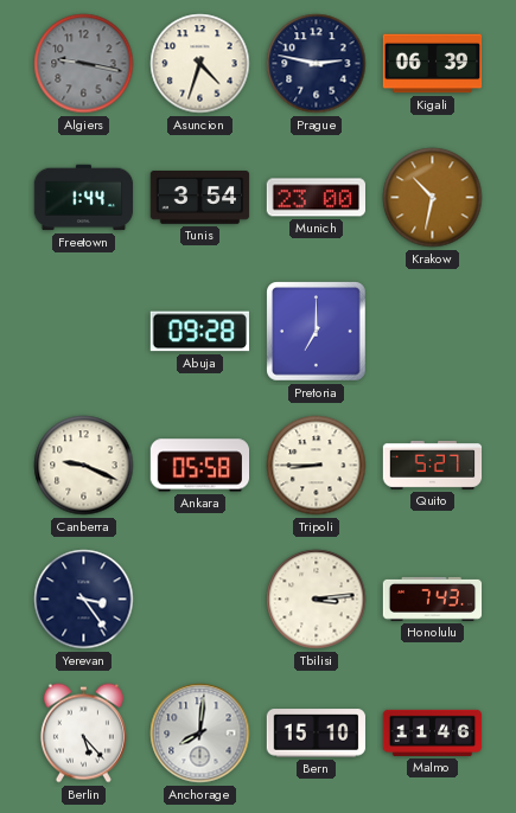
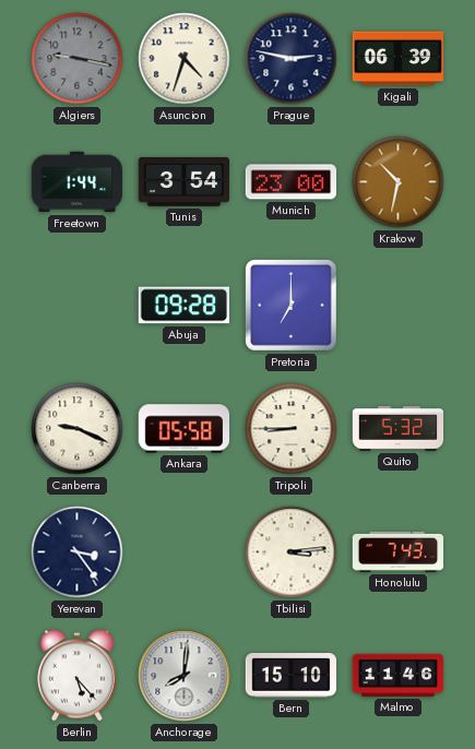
Quito: 5:27 -> 5:32
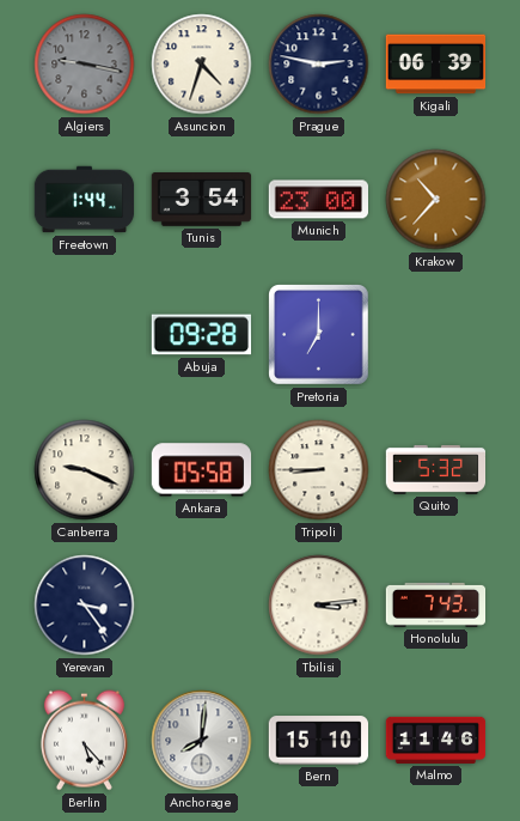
Krakow: 10:32 -> 10:37
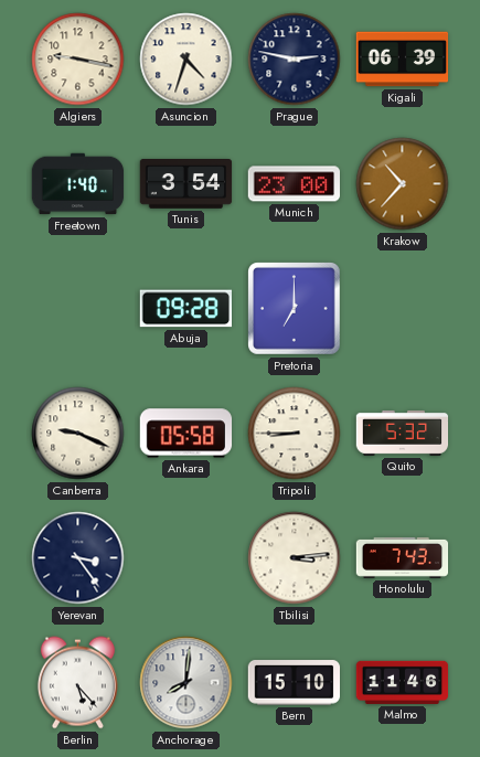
Algiers dial: grey -> cream
Freetown: 1:44 -> 1:40
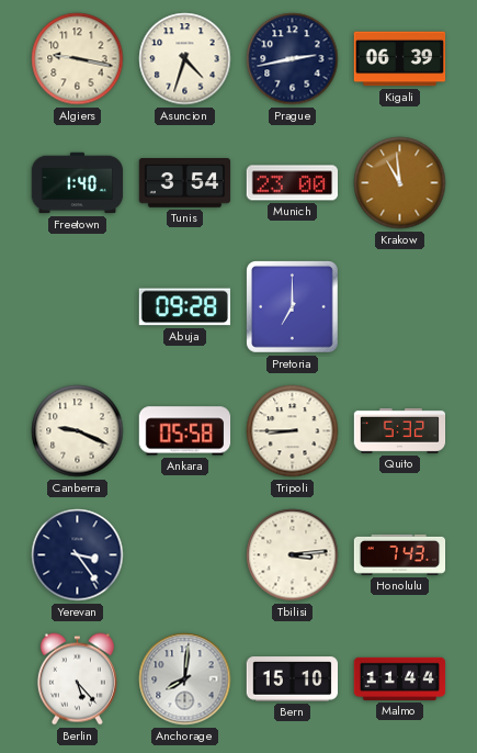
Prague: 2:47 -> 2:43
Krakow: 10:37 -> 10:59
Malmo: 11:46 -> 11:44
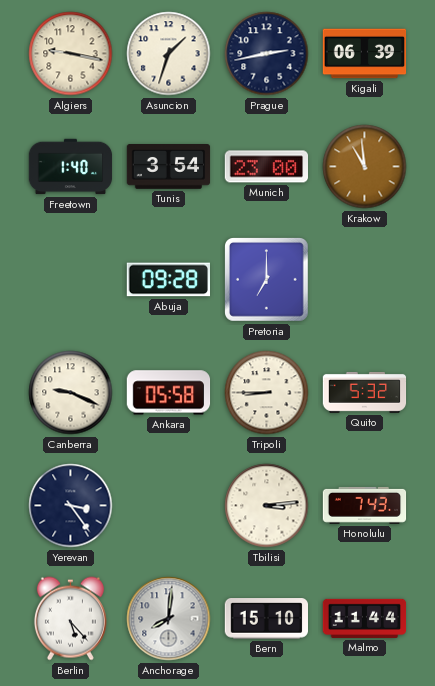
Asuncion: 4:33 -> 1:33
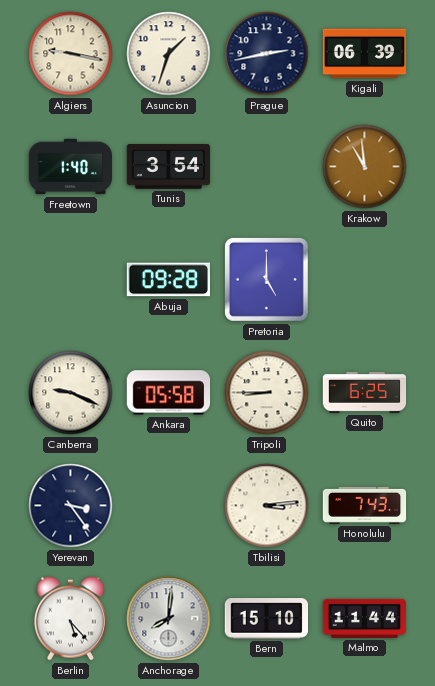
Munich: 23:00 -> none
Pretoria: 7:00 -> 5:00
Quito: 5:32 -> 6:25
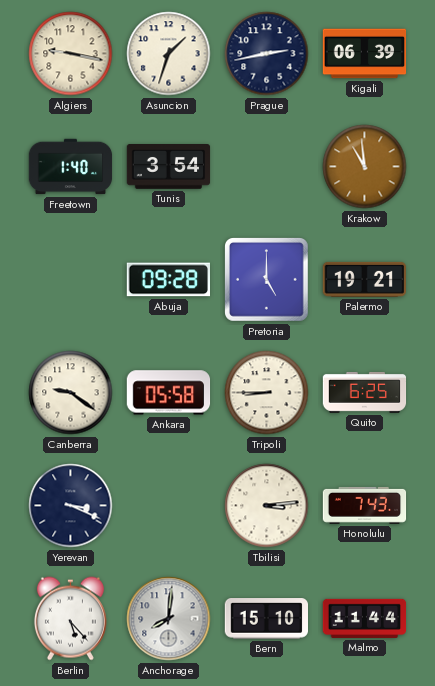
Palermo: none -> 19:21
Canberra: 9:19 -> 9:21
Yerevan: 3:24 -> 3:19
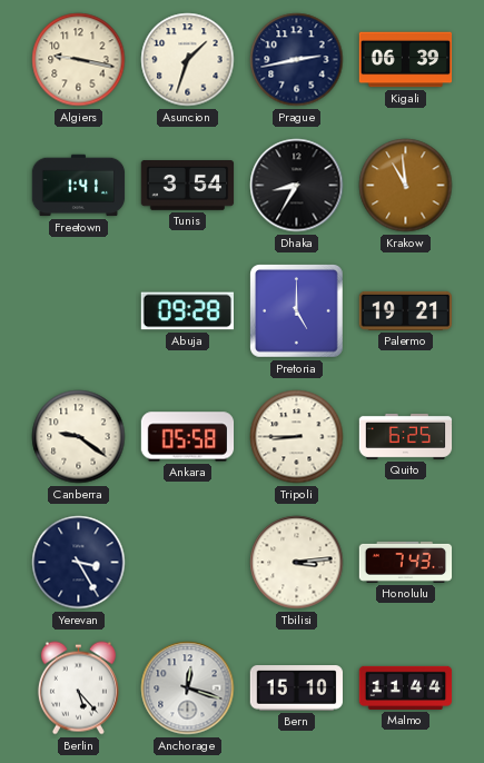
Freetown: 1:40 -> 1:41
Dhaka: none -> 8:35
Yerevan: 3:19 -> 3:25
Anchorage: 8:01 -> 12:18
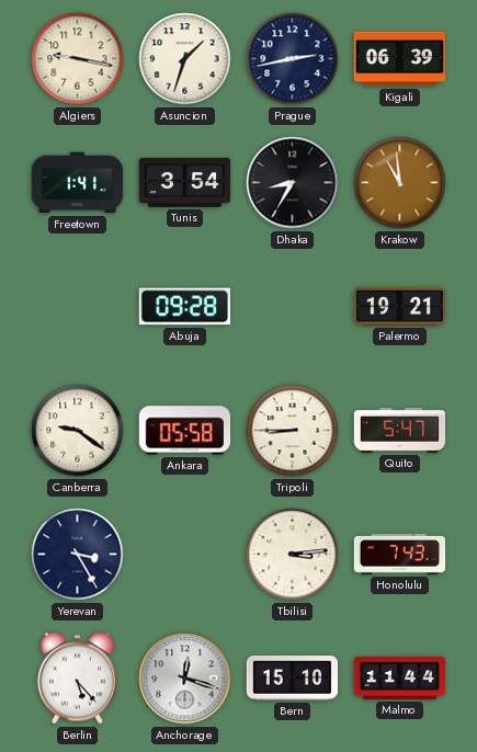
Pretoria: 5:00 -> none
Quito: 6:25 -> 5:47
